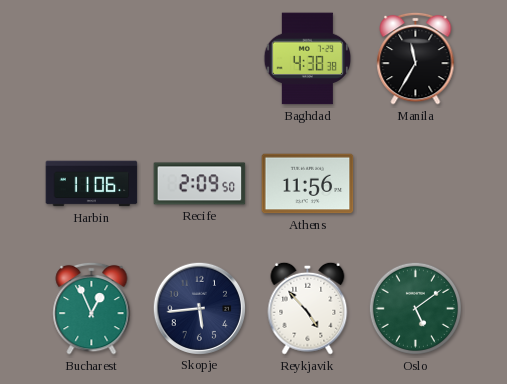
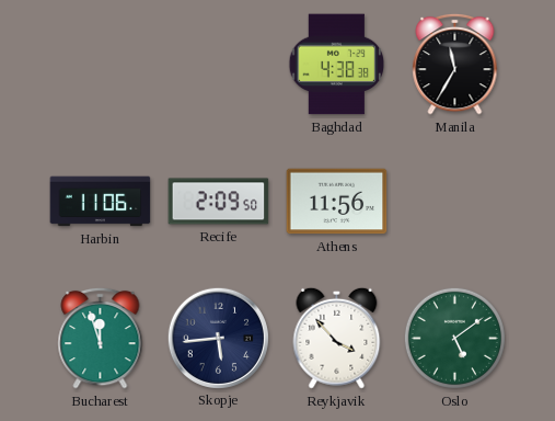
Bucharest: 12:56 -> 11:57
Reykjavik: 4:53 -> 3:53
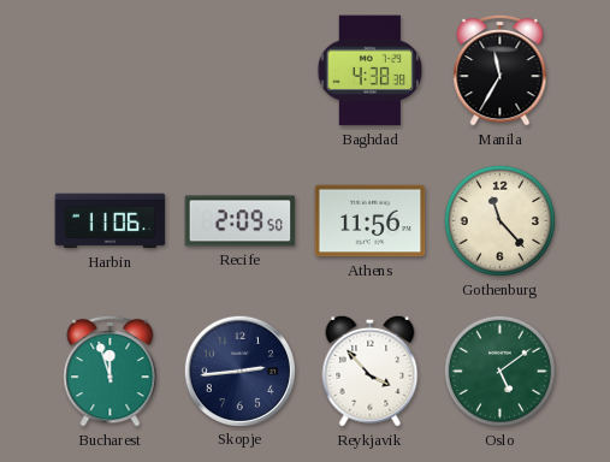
Gothenburg: none -> 11:23
Skopje: 5:44 -> 2:44
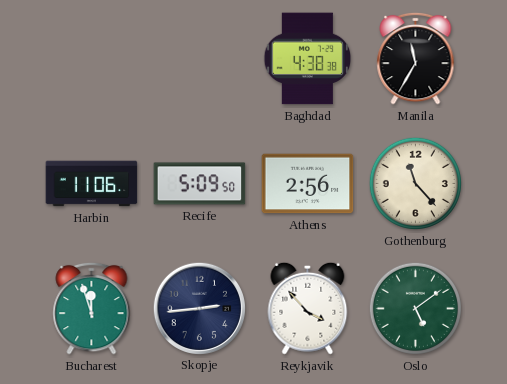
Recife: 2:09 -> 5:09
Athens: 11:56 -> 2:56
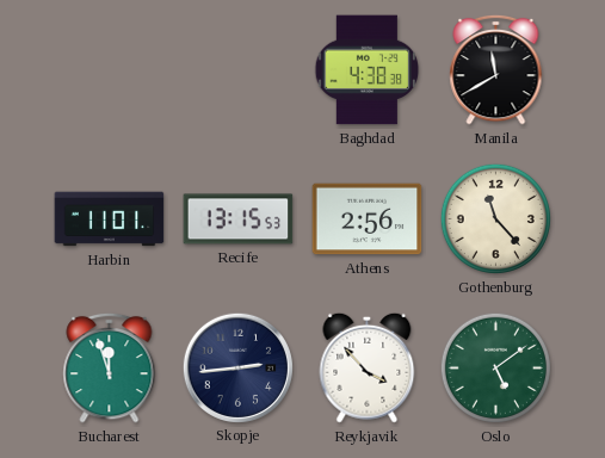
Manila: 11:35 -> 11:40
Harbin: 11:06 -> 11:01
Recife: 5:09 -> 13:15
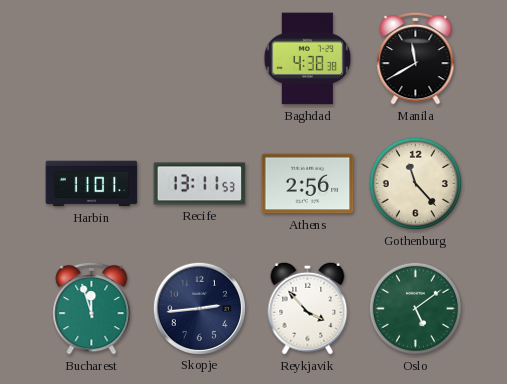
Recife: 13:15 -> 13:11
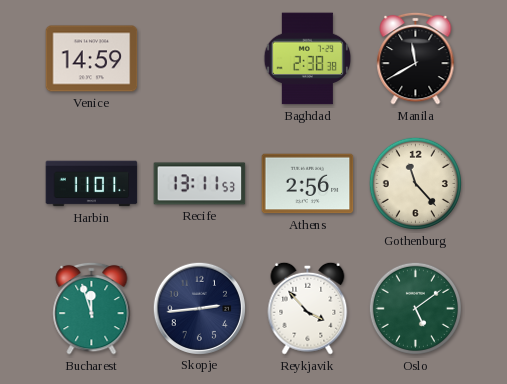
Venice: none -> 14:59
Baghdad: 4:38 -> 2:38
